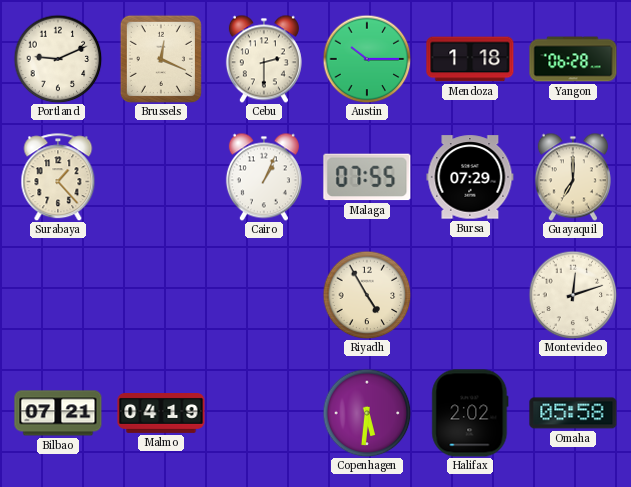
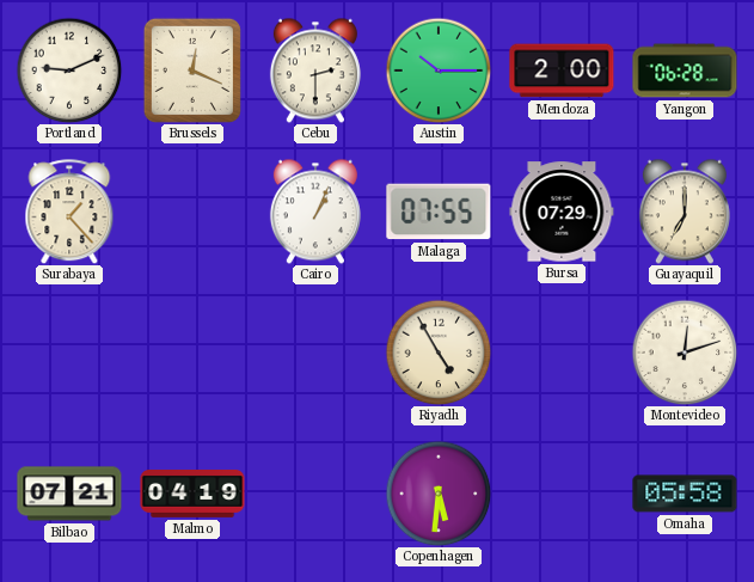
Mendoza: 1:18 -> 2:00
Halifax: 2:02 -> none
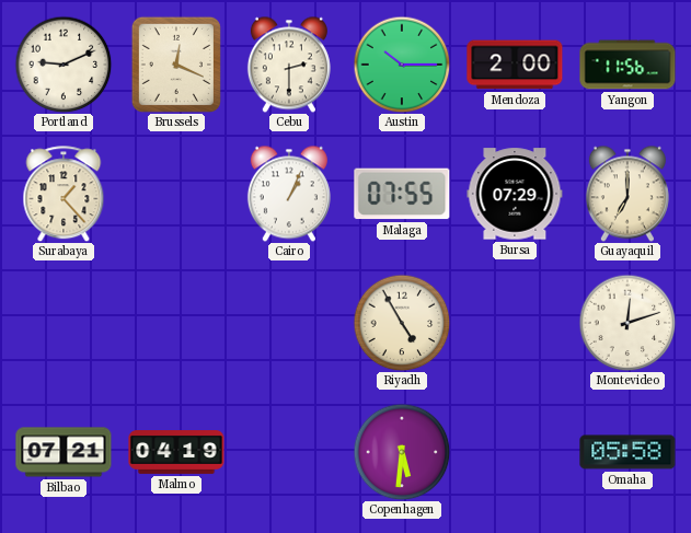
Yangon: 06:28 -> 11:56
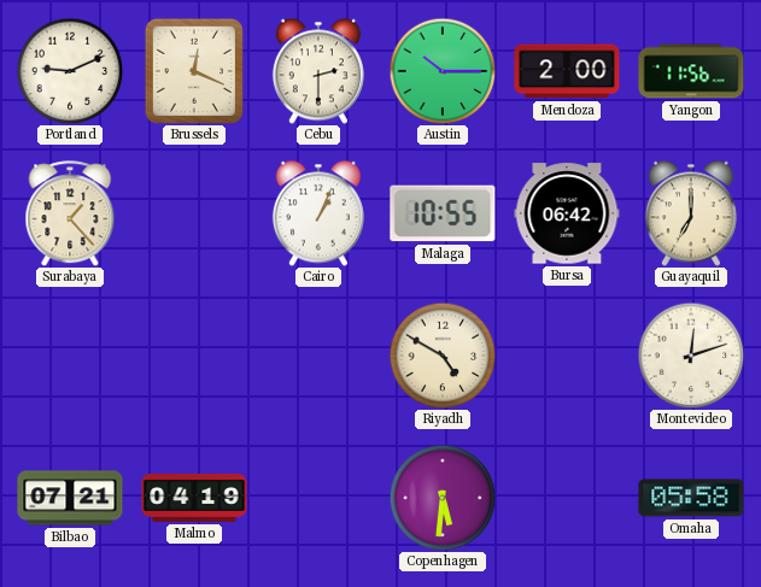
Malaga: 07:55 -> 10:55
Bursa: 07:29 -> 06:42
Riyadh: 4:55 -> 4:50
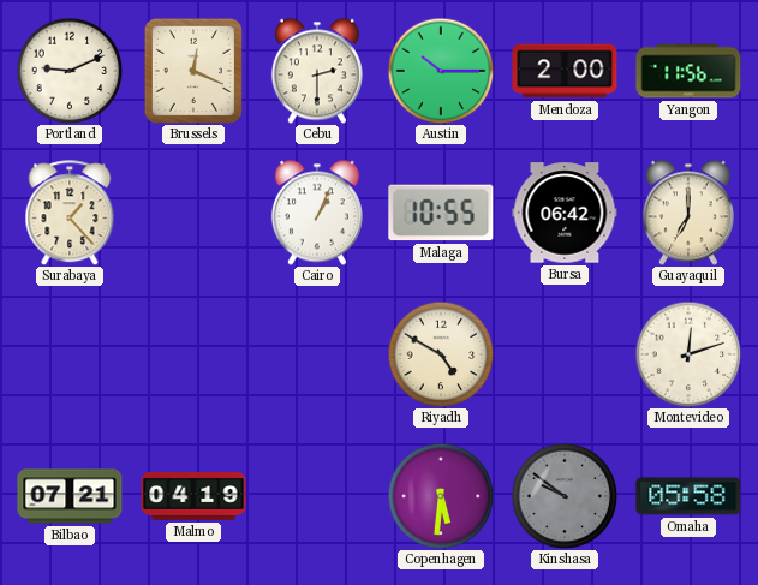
Kinshasa: none -> 9:51
